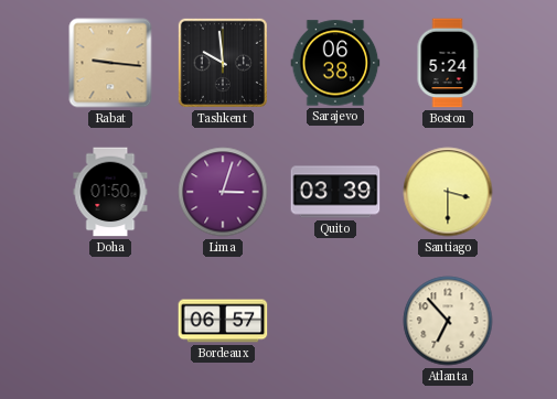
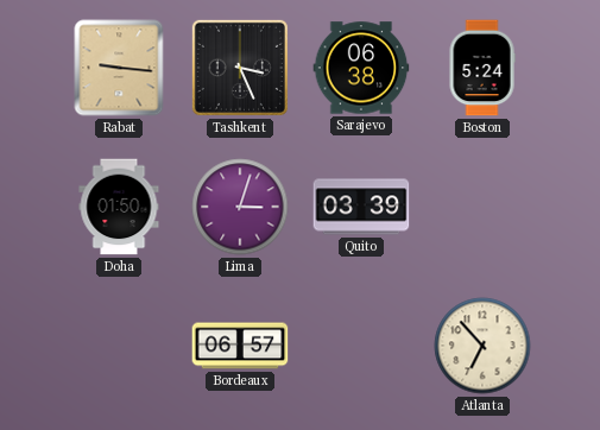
Tashkent: 9:59 -> 3:26
Santiago: 3:30 -> none
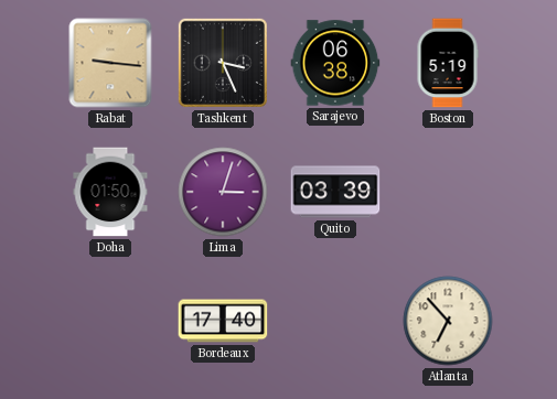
Boston: 5:24 -> 5:19
Bordeaux: 06:57 -> 17:40
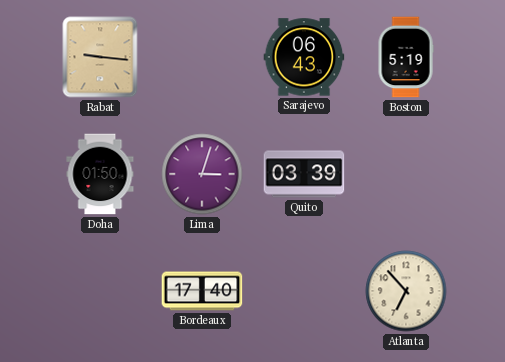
Tashkent: 3:26 -> none
Sarajevo: 06:38 -> 06:43
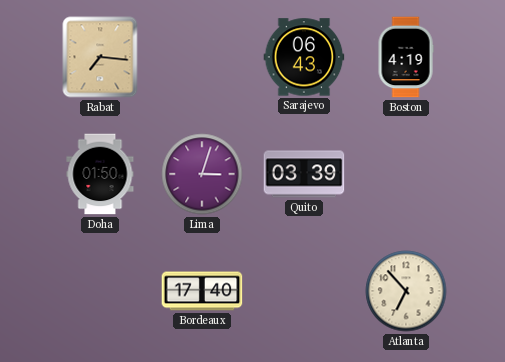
Rabat: 9:16 -> 7:16
Boston: 5:19 -> 4:19
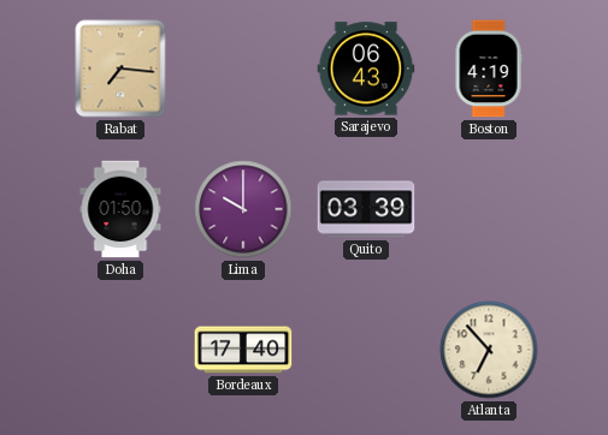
Lima: 3:03 -> 10:00
